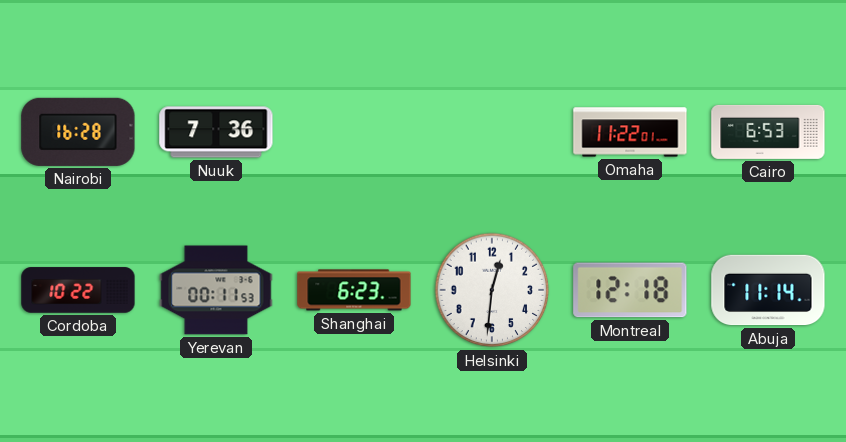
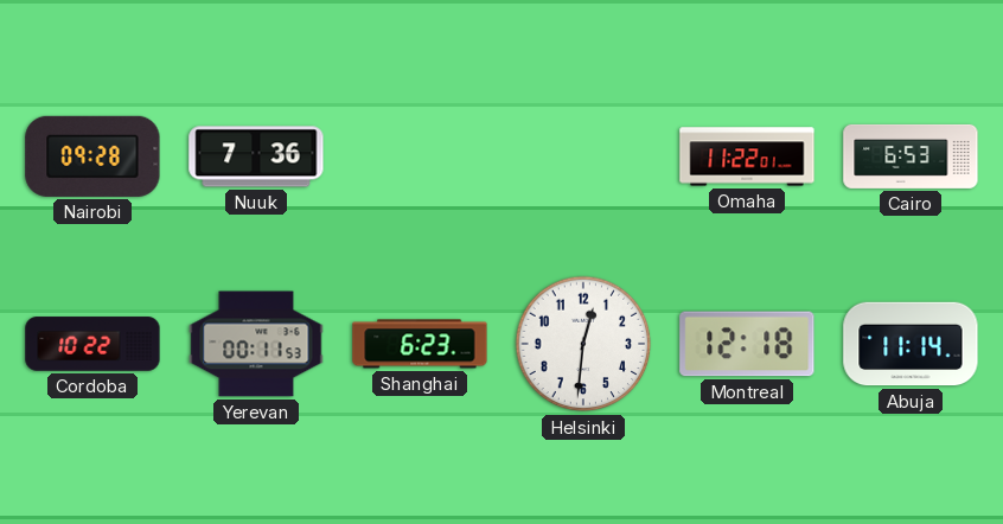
Nairobi: 16:28 -> 09:28
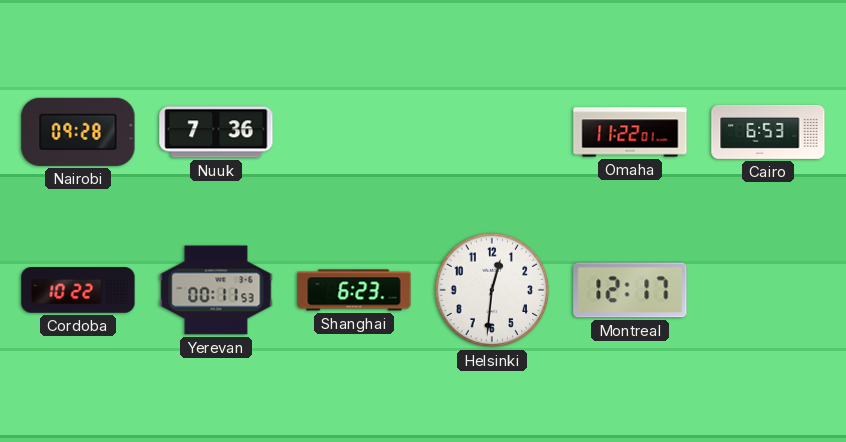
Montreal: 12:18 -> 12:17
Abuja: 11:14 -> none
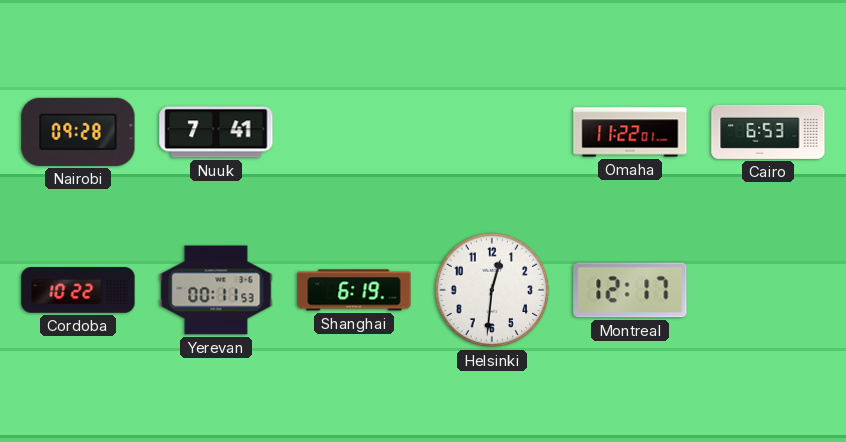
Nuuk: 7:36 -> 7:41
Shanghai: 6:23 -> 6:19
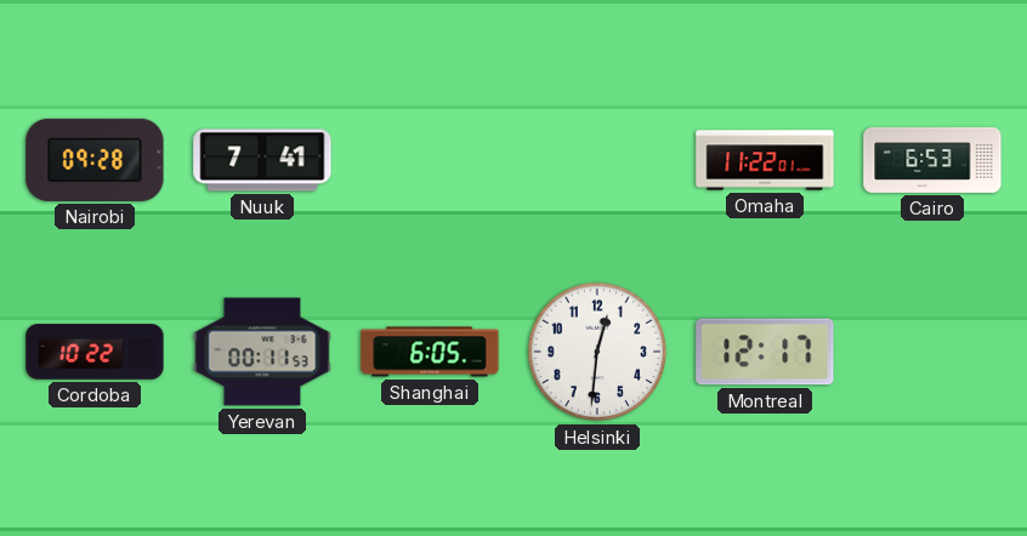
Shanghai: 6:19 -> 6:05
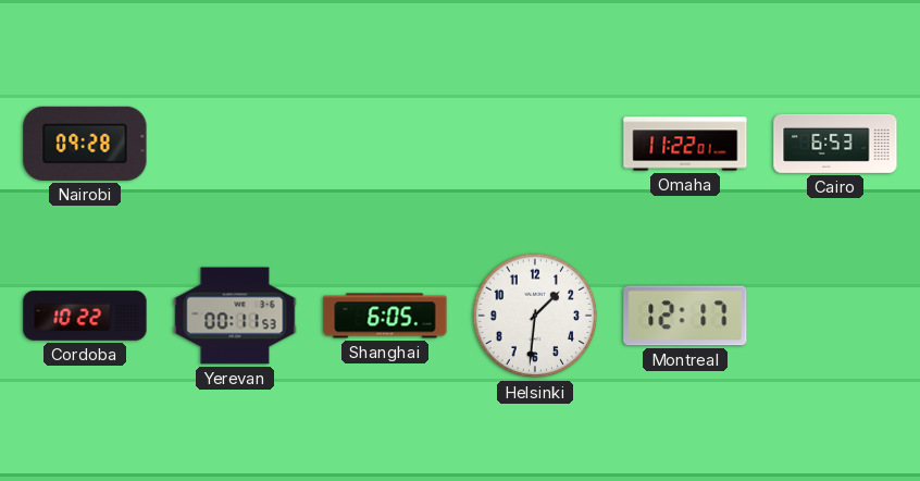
Nuuk: 7:41 -> none
Helsinki: 12:31 -> 1:31
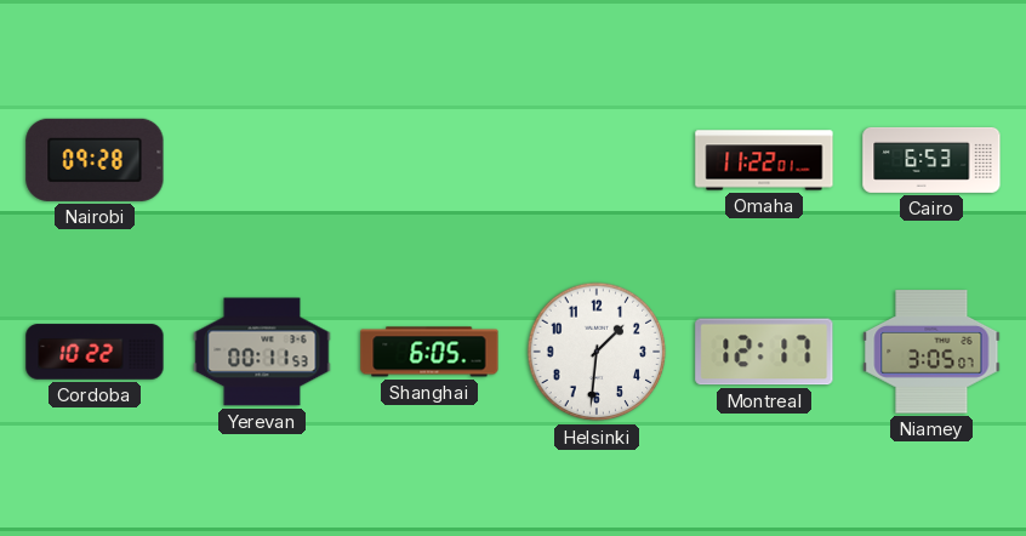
Niamey: none -> 3:05
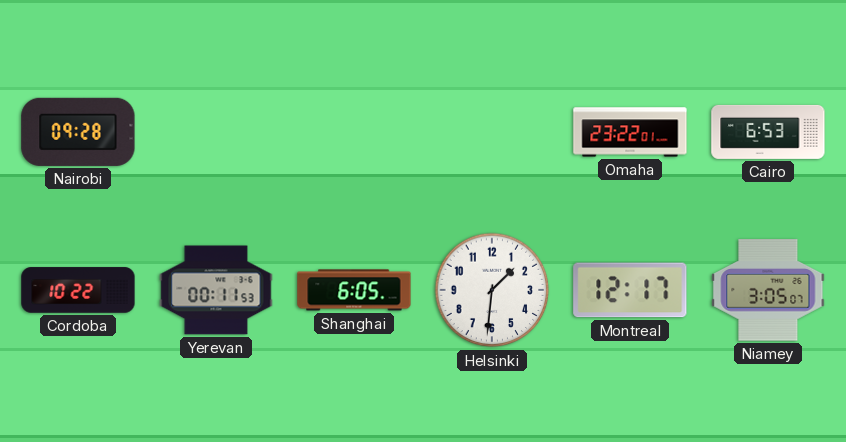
Omaha: 11:22 -> 23:22
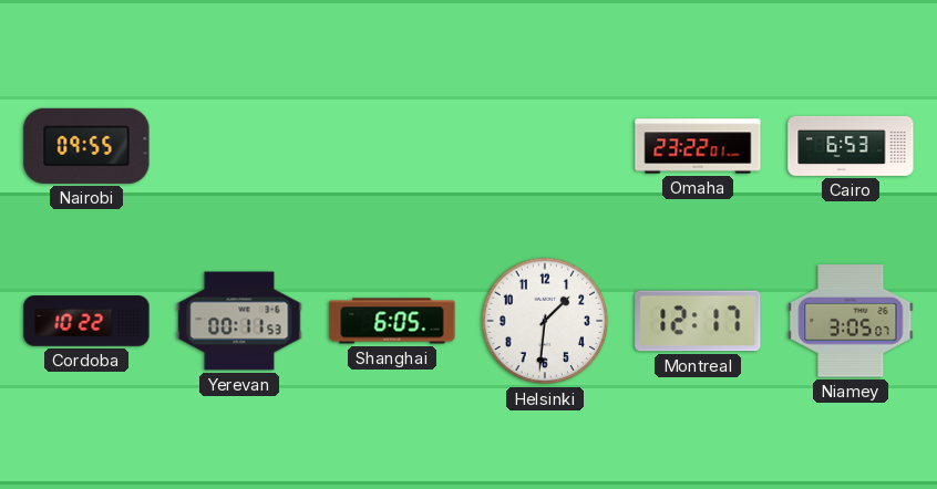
Nairobi: 09:28 -> 09:55
